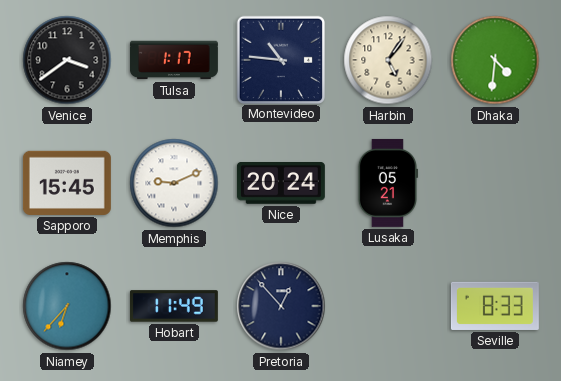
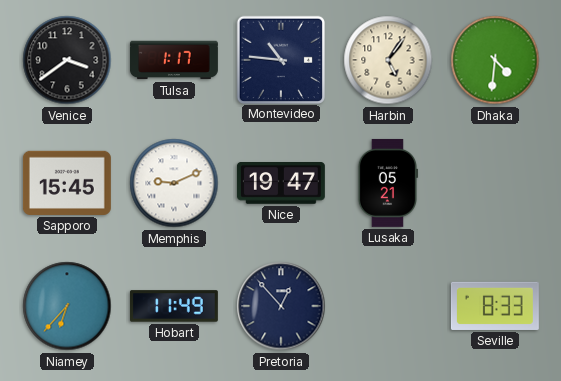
Nice: 20:24 -> 19:47
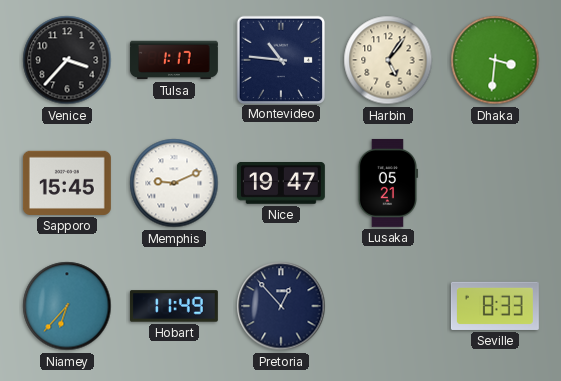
Venice: 3:39 -> 3:37
Dhaka: 4:31 -> 3:31
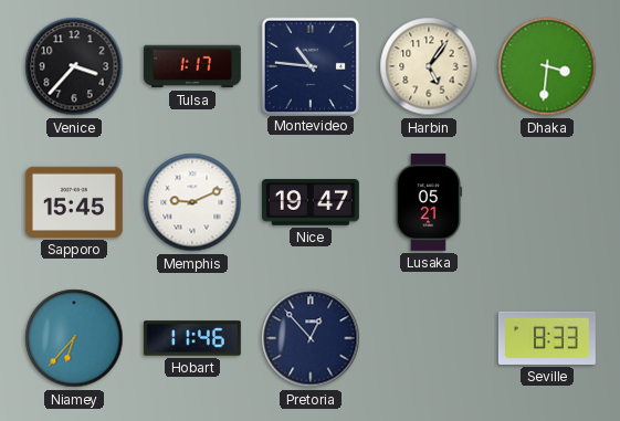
Hobart: 11:49 -> 11:46
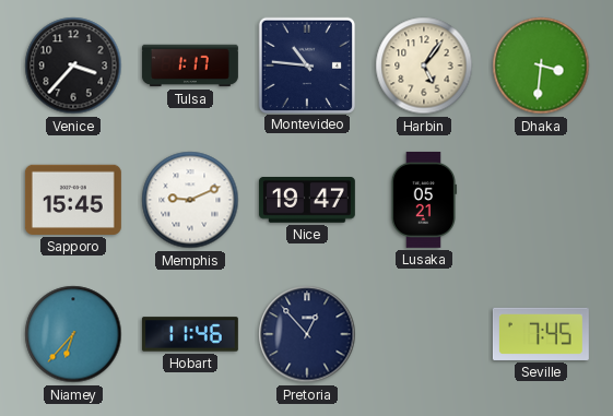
Seville: 8:33 -> 7:45
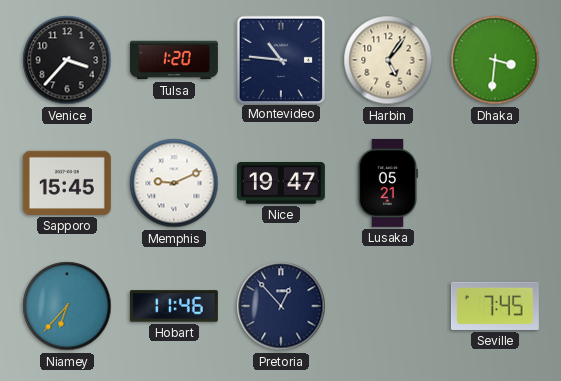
Tulsa: 1:17 -> 1:20
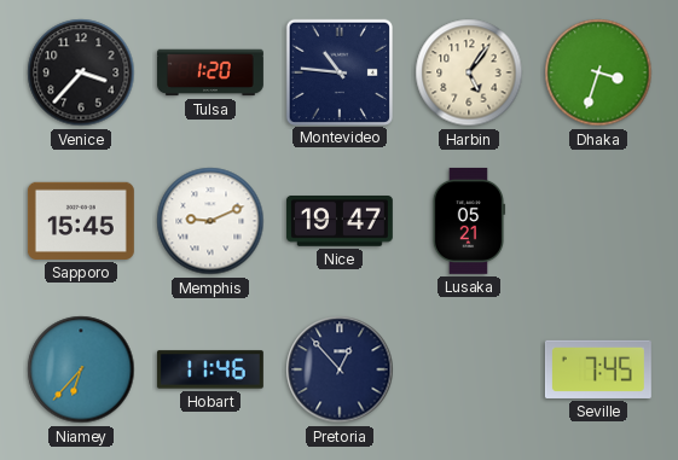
Dhaka: 3:31 -> 3:33
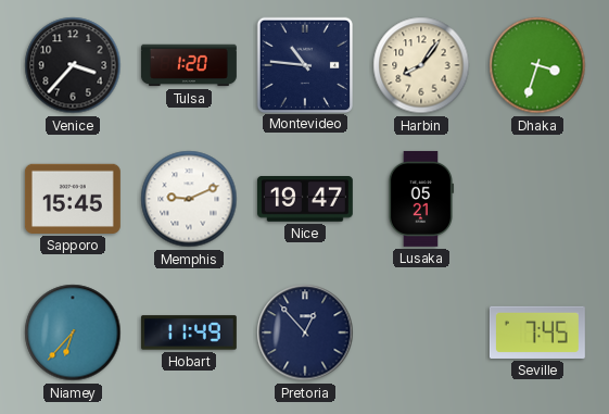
Harbin: 5:06 -> 8:06
Hobart: 11:46 -> 11:49
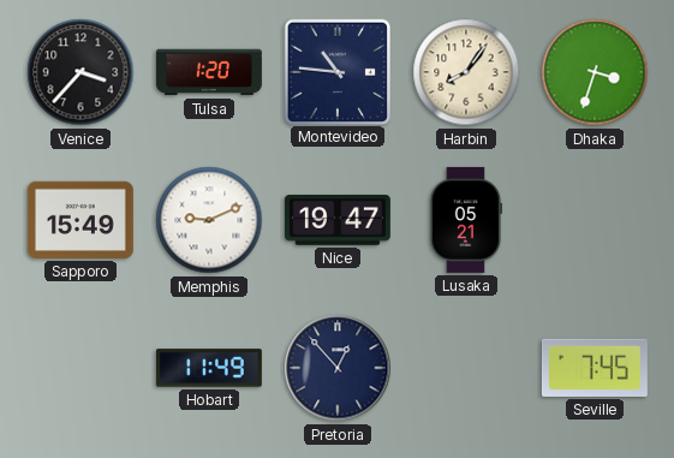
Sapporo: 15:45 -> 15:49
Niamey: 6:37 -> none
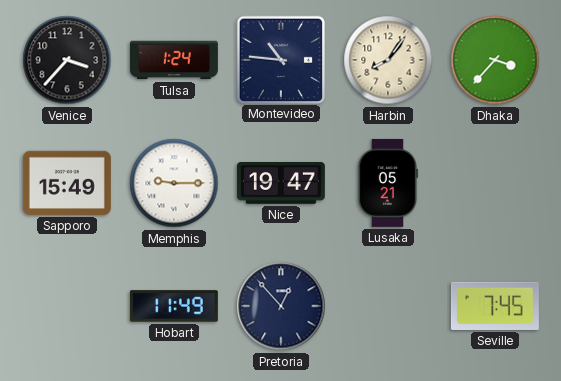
Tulsa: 1:20 -> 1:24
Dhaka: 3:33 -> 3:37
Memphis: 9:11 -> 9:15
